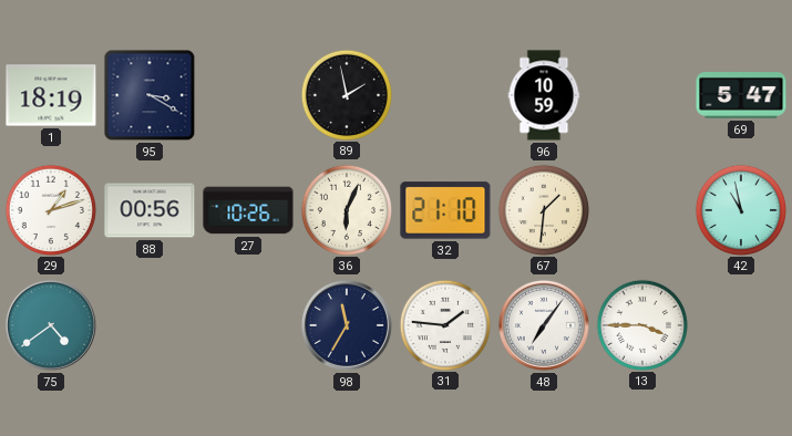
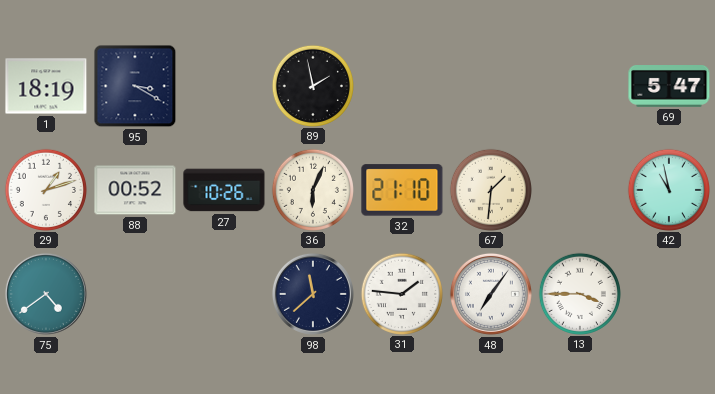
96: 10:59 -> none
88: 00:56 -> 00:52
98: 11:35 -> 11:38
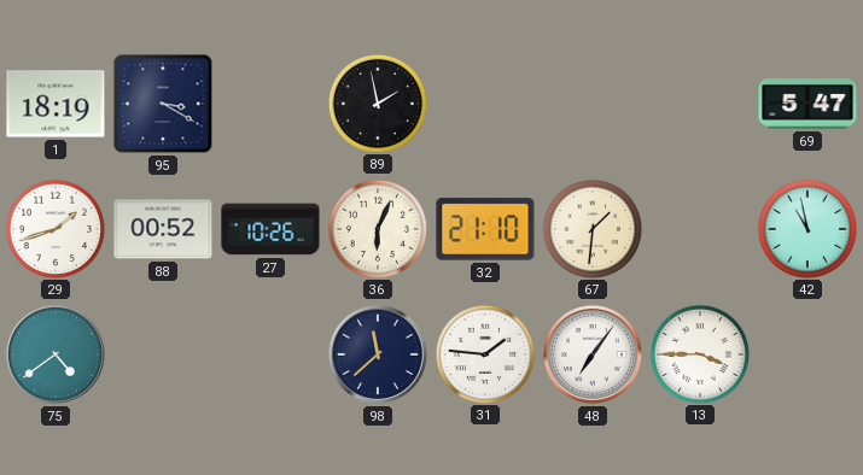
29: 1:12 -> 1:42
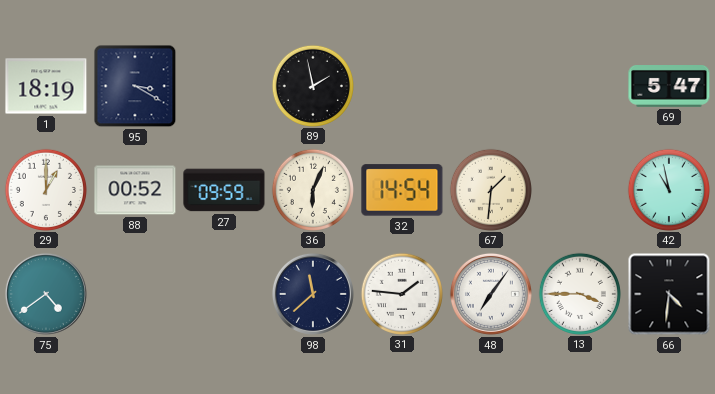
29: 1:42 -> 1:00
27: 10:26 -> 09:59
32: 21:10 -> 14:54
66: none -> 4:31
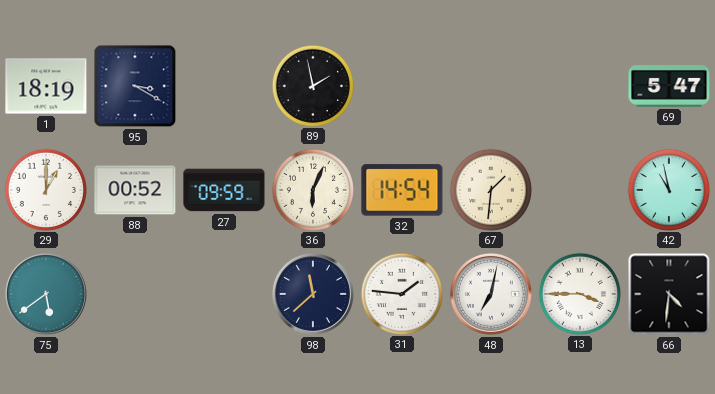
75: 4:39 -> 5:39
48: 7:06 -> 7:02
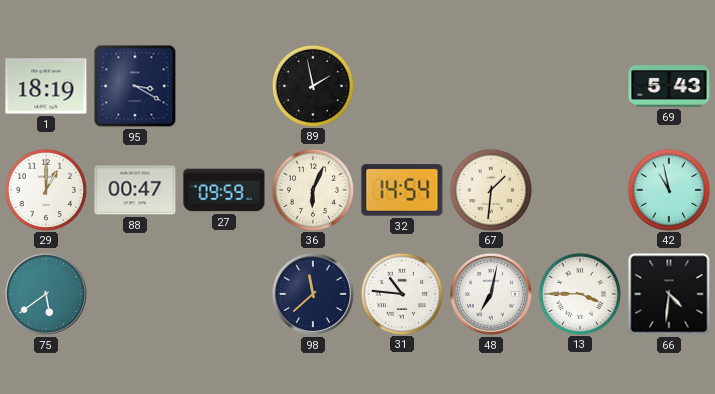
69: 5:47 -> 5:43
88: 00:52 -> 00:47
31: 1:46 -> 10:46
